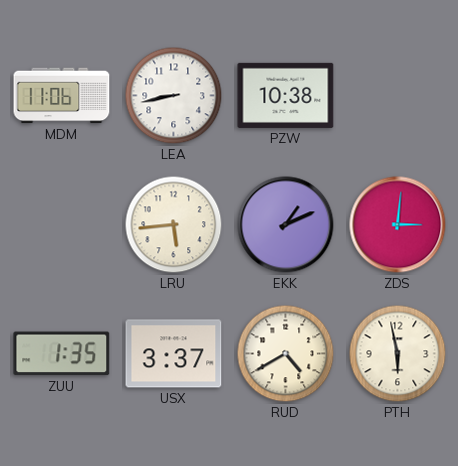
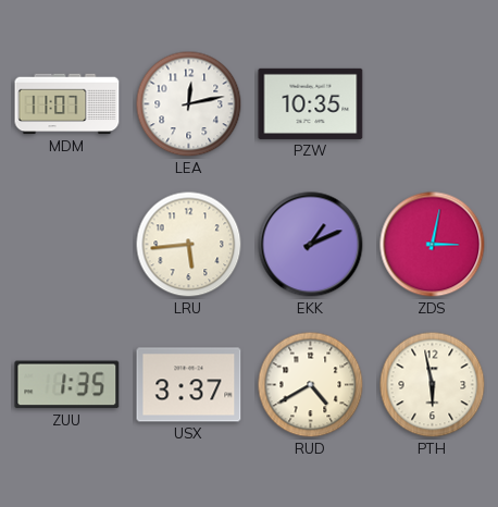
MDM: 11:06 -> 11:07
LEA: 8:43 -> 12:13
PZW: 10:38 -> 10:35
ZDS: 3:01 -> 3:02
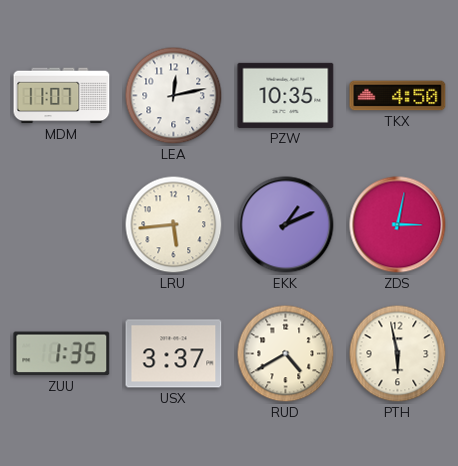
TKX: none -> 4:50
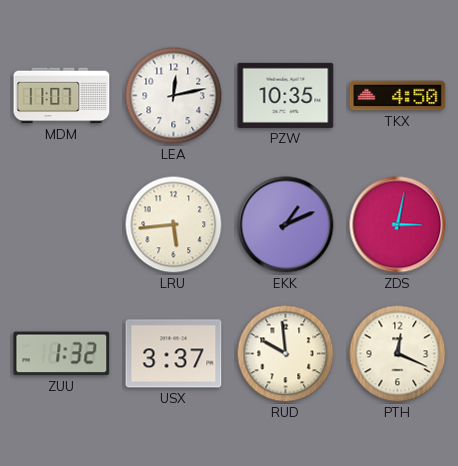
ZUU: 1:35 -> 1:32
RUD: 4:40 -> 9:59
PTH: 5:58 -> 12:19
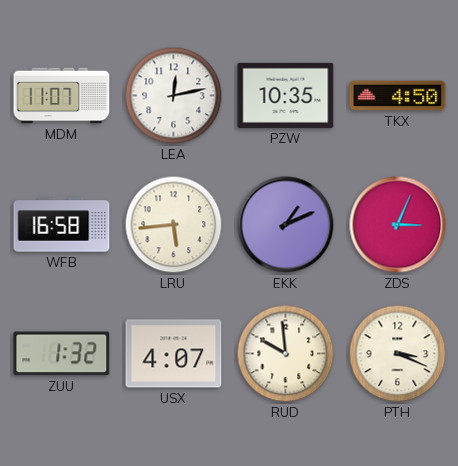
WFB: none -> 16:58
ZDS: 3:02 -> 3:04
USX: 3:37 -> 4:07
PTH: 12:19 -> 3:19
